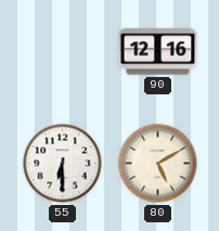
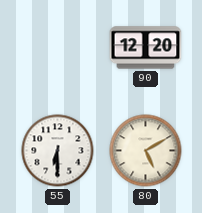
90: 12:16 -> 12:20
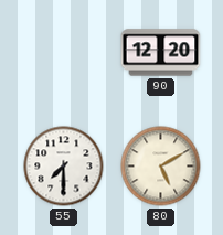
55: 6:30 -> 7:30
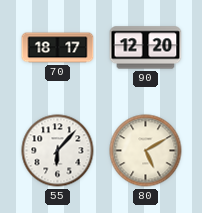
70: none -> 18:17
55: 7:30 -> 6:07
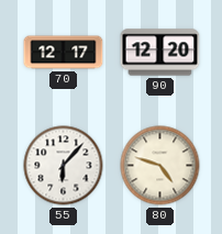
70: 18:17 -> 12:17
80: 5:10 -> 4:48
